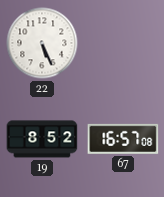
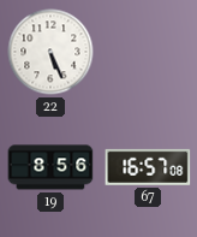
19: 8:52 -> 8:56
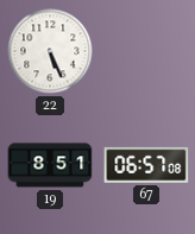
19: 8:56 -> 8:51
67: 16:57 -> 06:57
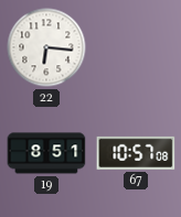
22: 5:26 -> 6:16
67: 06:57 -> 10:57
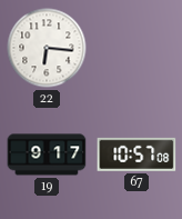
19: 8:51 -> 9:17
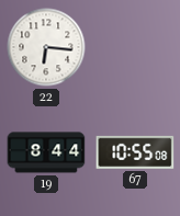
19: 9:17 -> 8:44
67: 10:57 -> 10:55
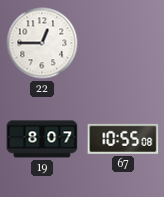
22: 6:16 -> 12:45
19: 8:44 -> 8:07
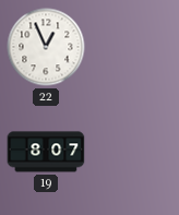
22: 12:45 -> 12:56
67: 10:55 -> none
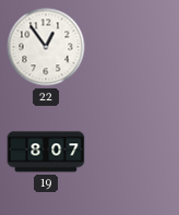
22: 12:56 -> 12:54
